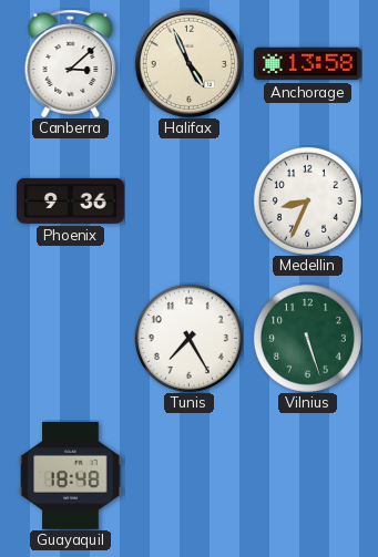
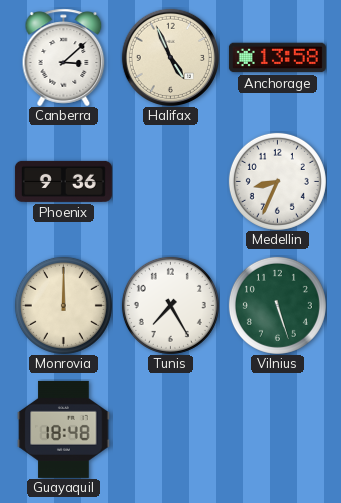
Monrovia: none -> 12:00
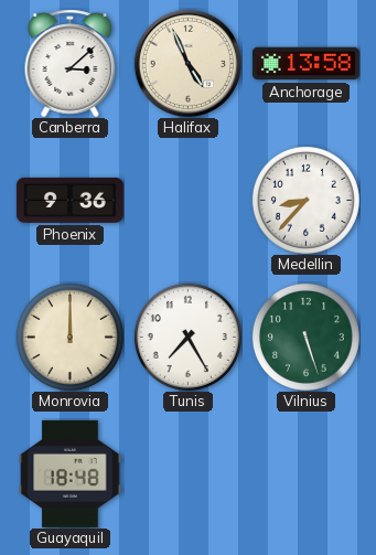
Medellin: 8:34 -> 8:37
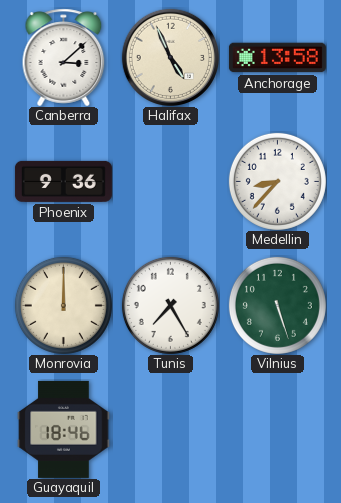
Guayaquil: 18:48 -> 18:46
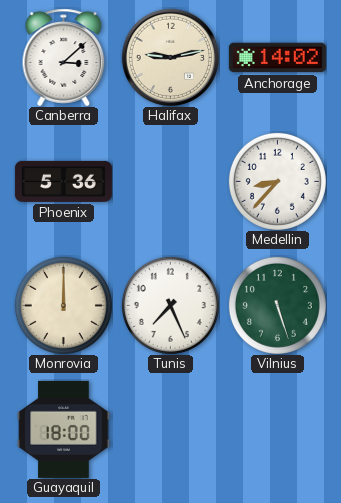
Halifax: 4:56 -> 9:13
Anchorage: 13:58 -> 14:02
Phoenix: 9:36 -> 5:36
Tunis: 7:25 -> 7:26
Guayaquil: 18:46 -> 18:00
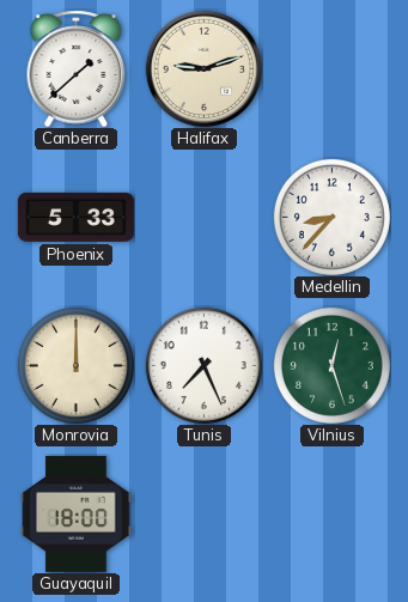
Canberra: 3:08 -> 1:38
Halifax: 9:13 -> 9:12
Anchorage: 14:02 -> none
Phoenix: 5:36 -> 5:33
Vilnius: 5:27 -> 12:27
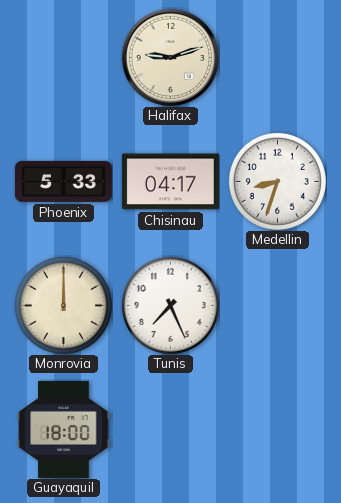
Canberra: 1:38 -> none
Chisinau: none -> 04:17
Medellin: 8:37 -> 8:33
Vilnius: 12:27 -> none
